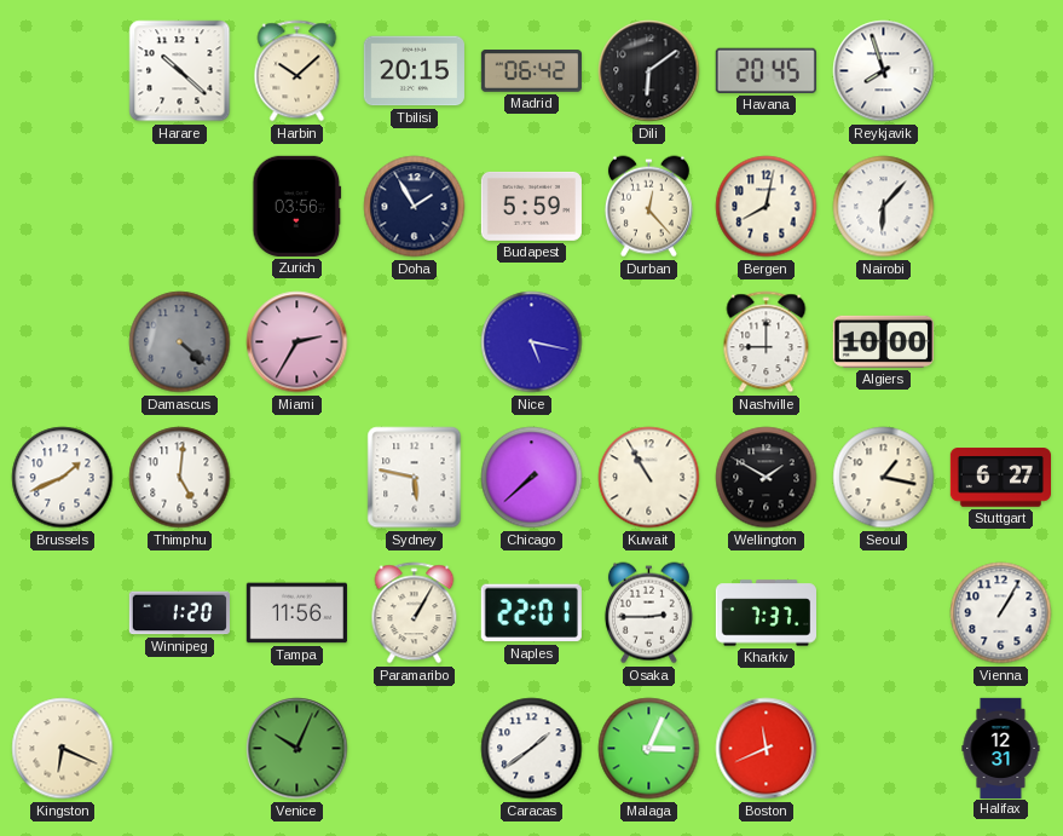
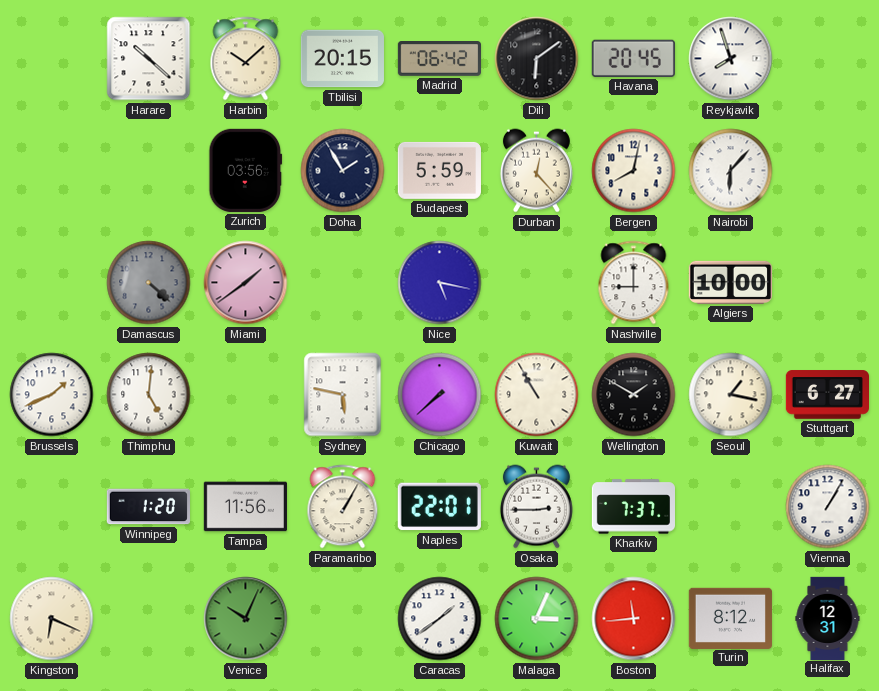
Miami: 2:35 -> 1:39
Boston: 11:41 -> 11:44
Turin: none -> 8:12
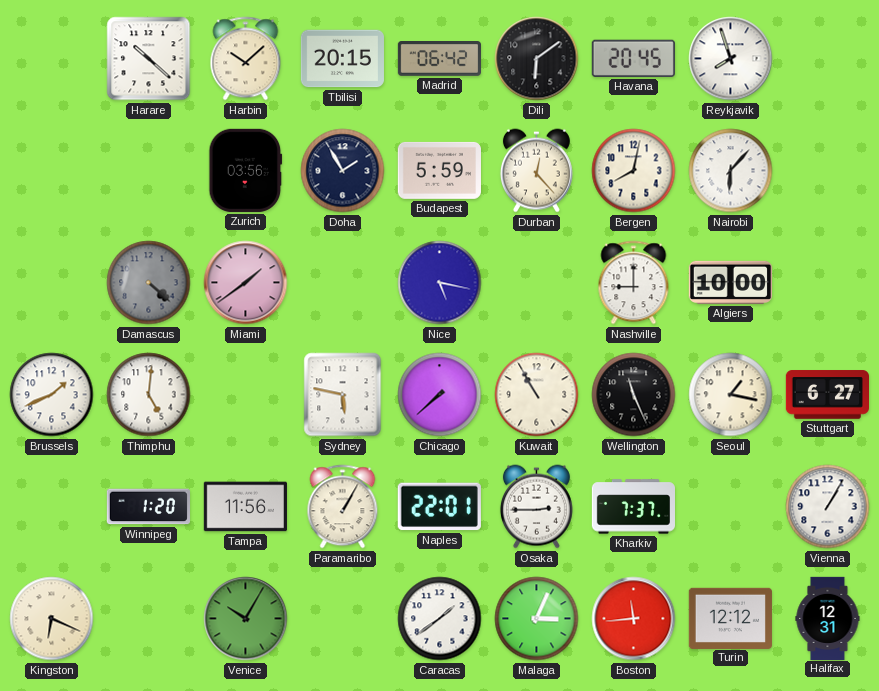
Wellington: 1:50 -> 11:26
Venice: 10:04 -> 10:05
Turin: 8:12 -> 12:12
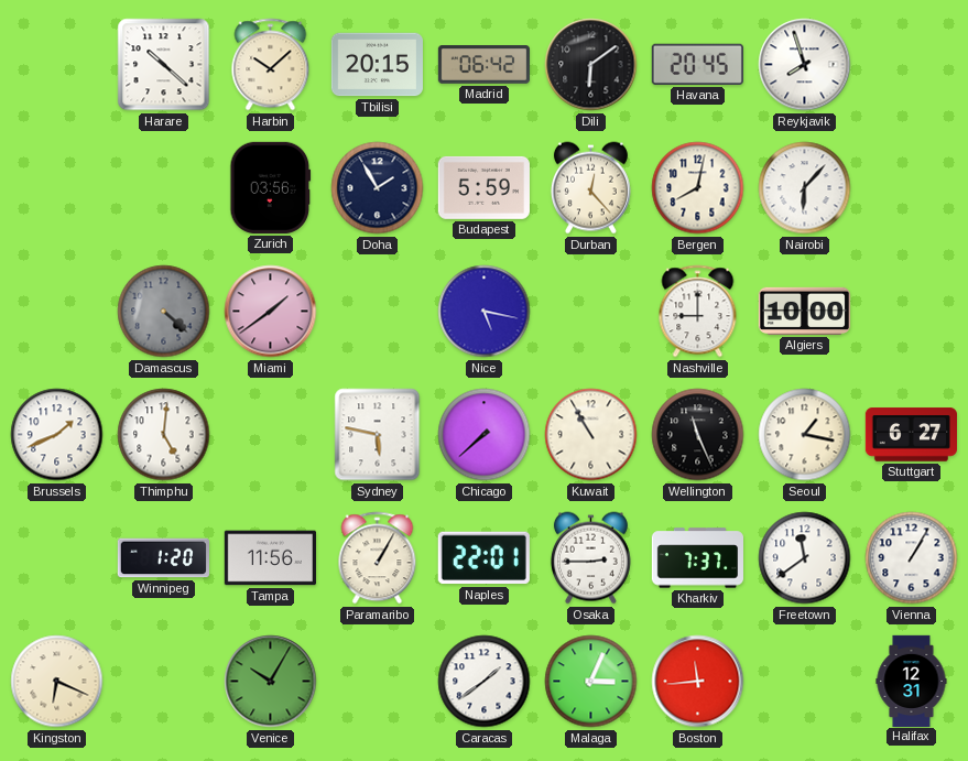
Freetown: none -> 11:39
Turin: 12:12 -> none
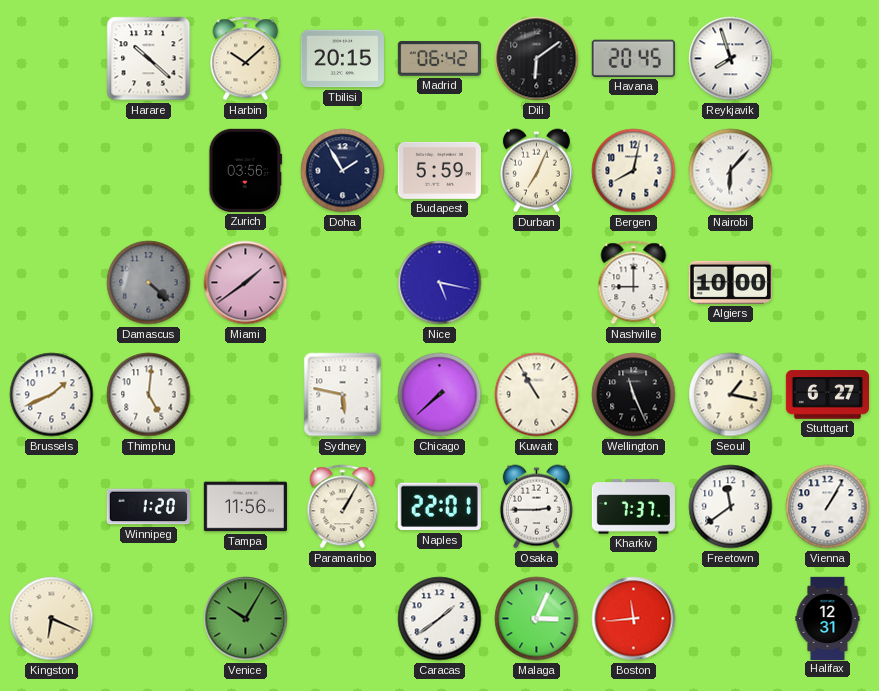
Durban: 12:23 -> 7:04
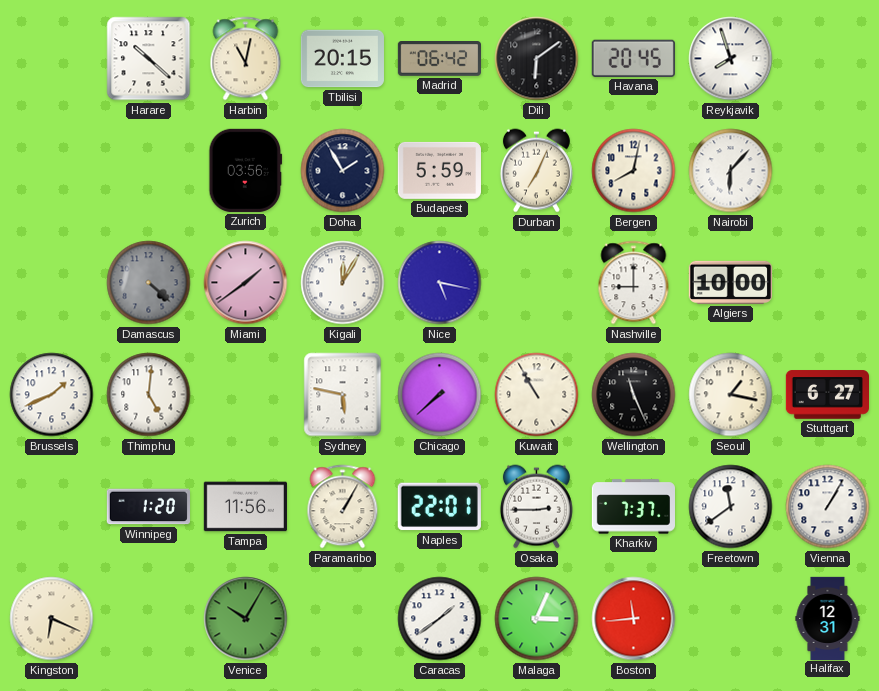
Harbin: 10:08 -> 11:02
Kigali: none -> 12:05
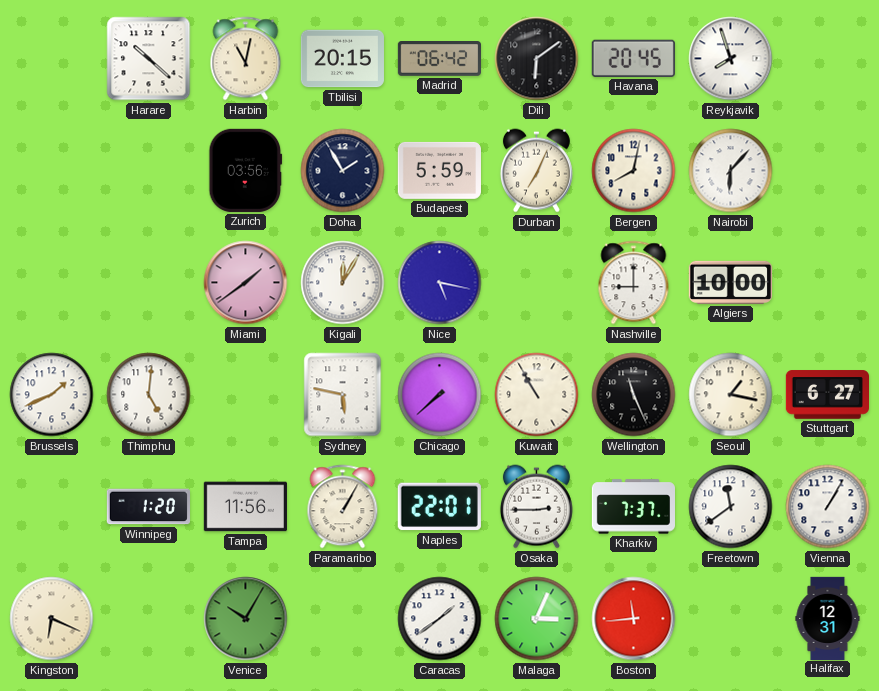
Damascus: 4:22 -> none
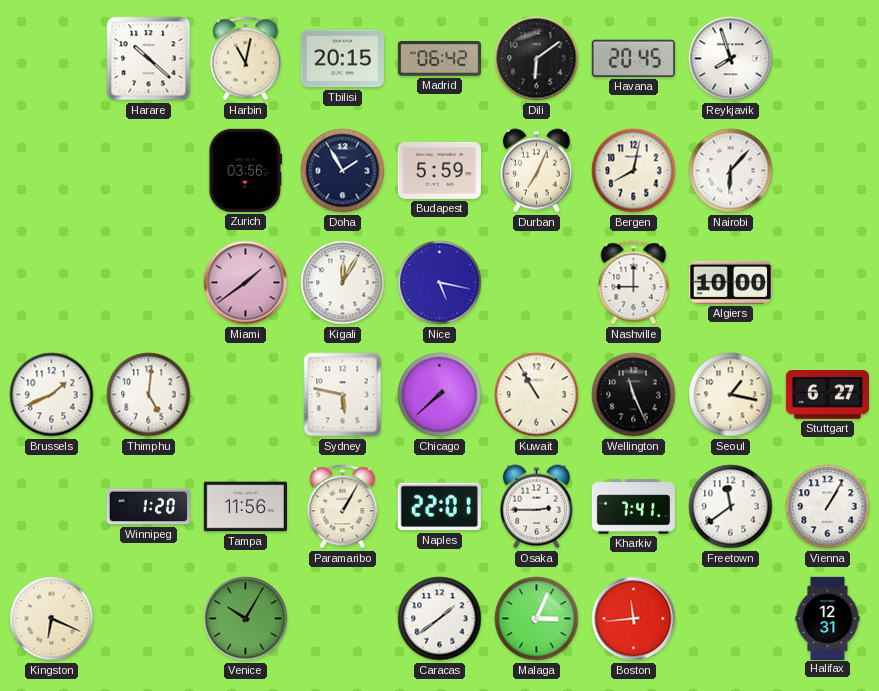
Kharkiv: 7:37 -> 7:41
